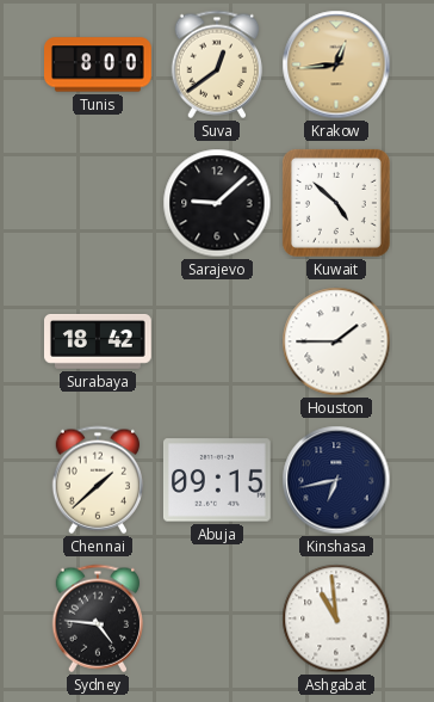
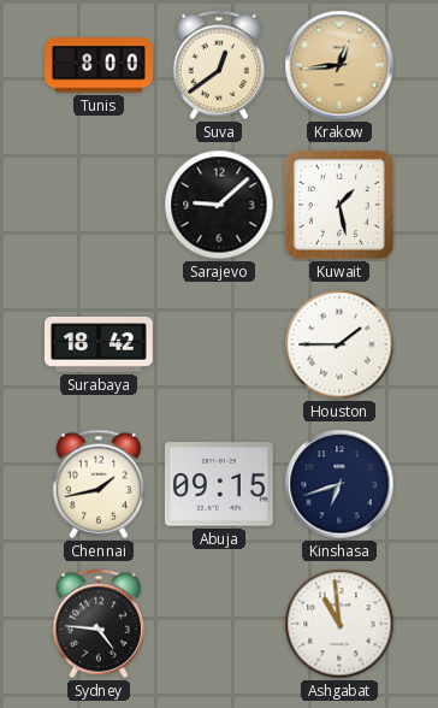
Kuwait: 4:52 -> 1:28
Chennai: 1:38 -> 1:43
Kinshasa: 6:43 -> 6:42
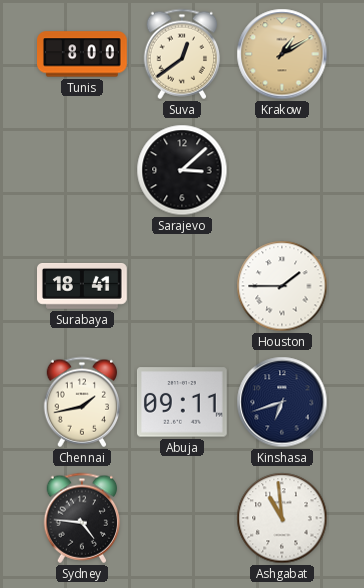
Krakow: 12:44 -> 1:10
Sarajevo: 9:08 -> 3:08
Kuwait: 1:28 -> none
Surabaya: 18:42 -> 18:41
Abuja: 09:15 -> 09:11
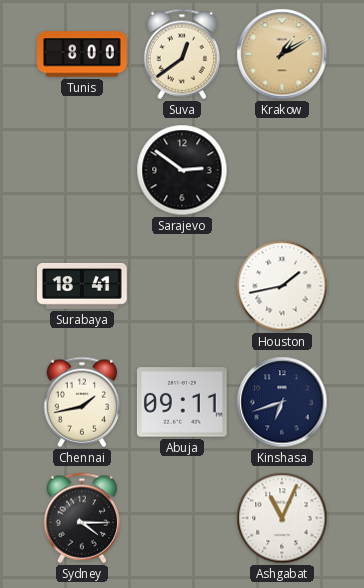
Sarajevo: 3:08 -> 2:51
Houston: 1:45 -> 1:43
Sydney: 4:46 -> 4:15
Ashgabat: 10:59 -> 11:04
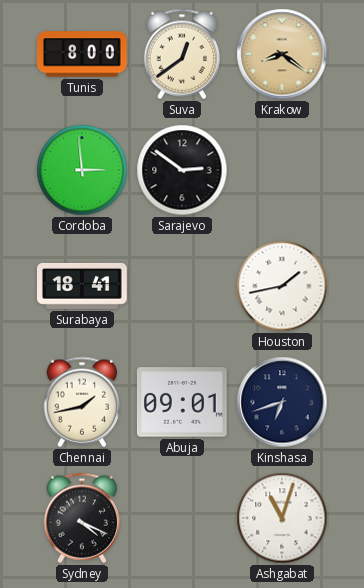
Krakow: 1:10 -> 8:21
Cordoba: none -> 2:59
Abuja: 09:11 -> 09:01
Sydney: 4:15 -> 4:19
Ashgabat: 11:04 -> 11:03
